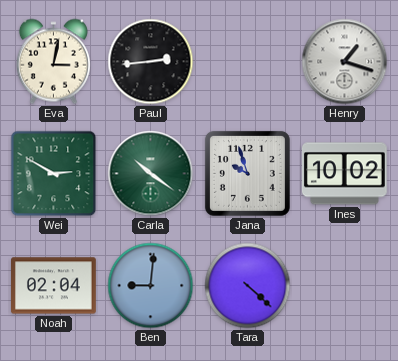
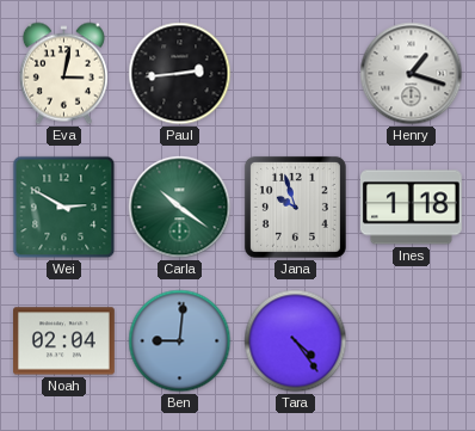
Ines: 10:02 -> 1:18
Tara: 4:22 -> 4:24
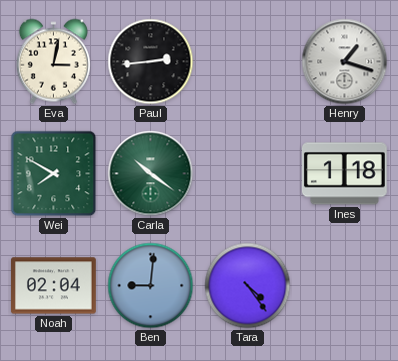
Wei: 2:50 -> 7:50
Jana: 9:57 -> none
